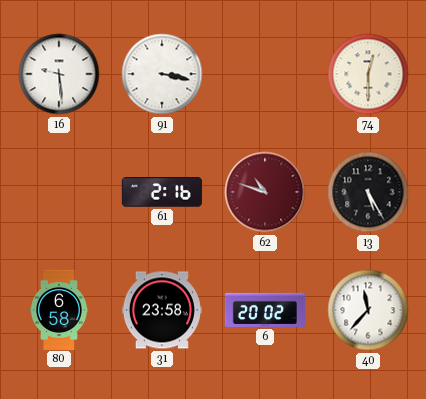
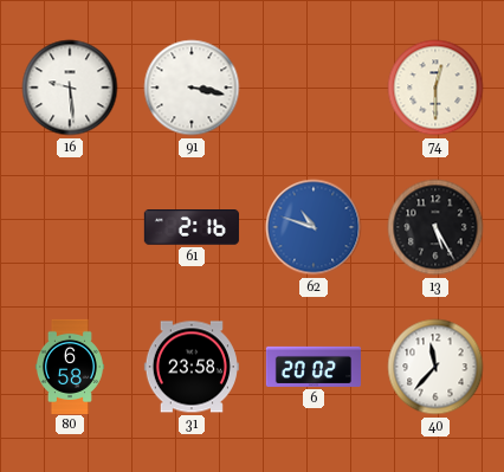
62 dial: burgundy -> blue
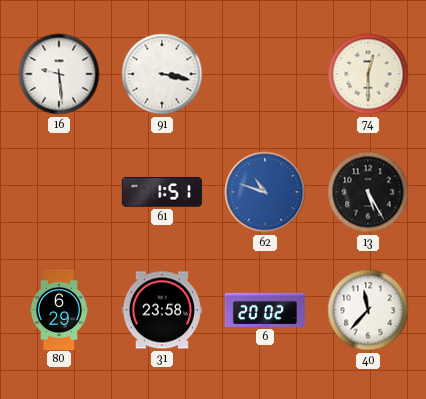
61: 2:16 -> 1:51
80: 6:58 -> 6:29
